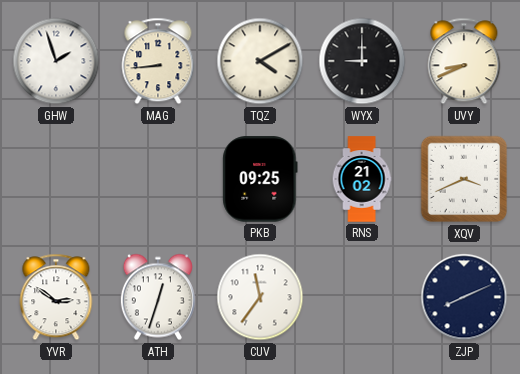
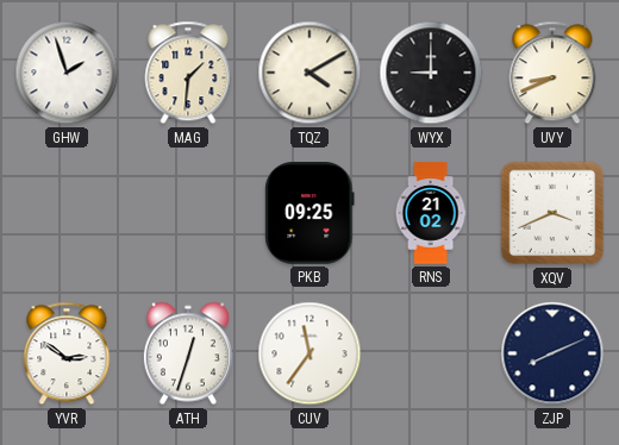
MAG: 8:44 -> 1:31
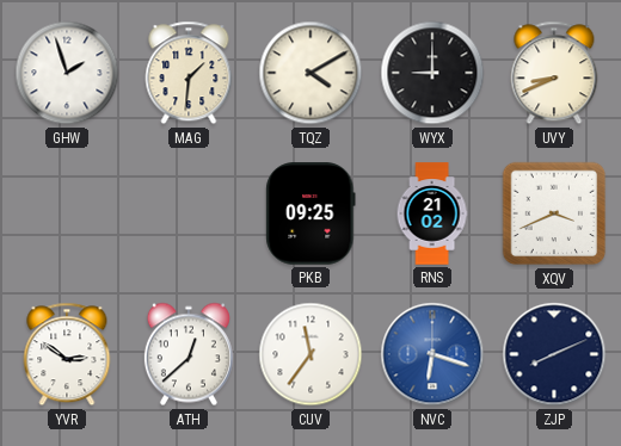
ATH: 12:33 -> 12:38
NVC: none -> 6:18
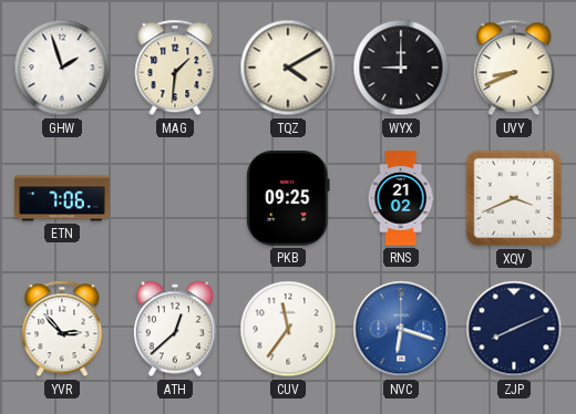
ETN: none -> 7:06
YVR: 2:51 -> 2:53
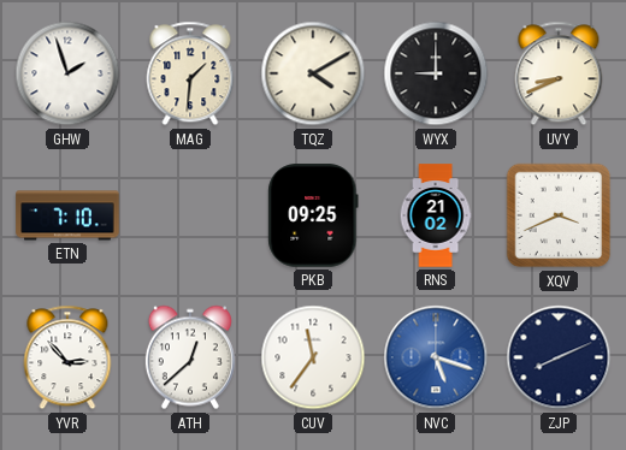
ETN: 7:06 -> 7:10
NVC: 6:18 -> 5:18
